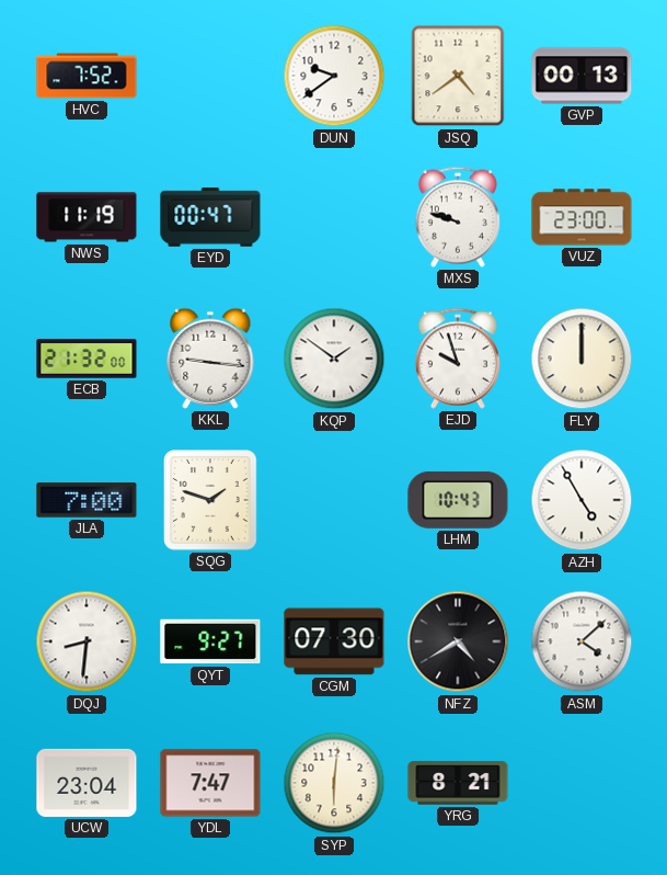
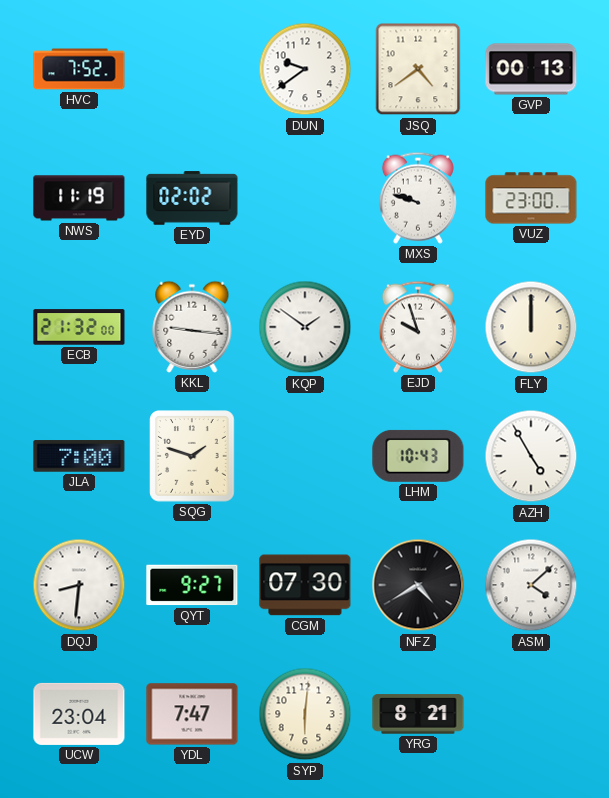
EYD: 00:47 -> 02:02
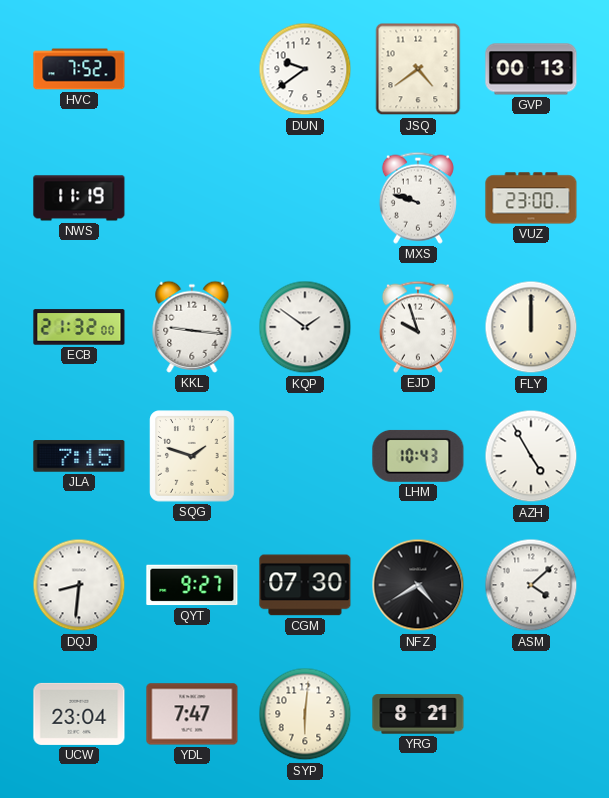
EYD: 02:02 -> none
JLA: 7:00 -> 7:15
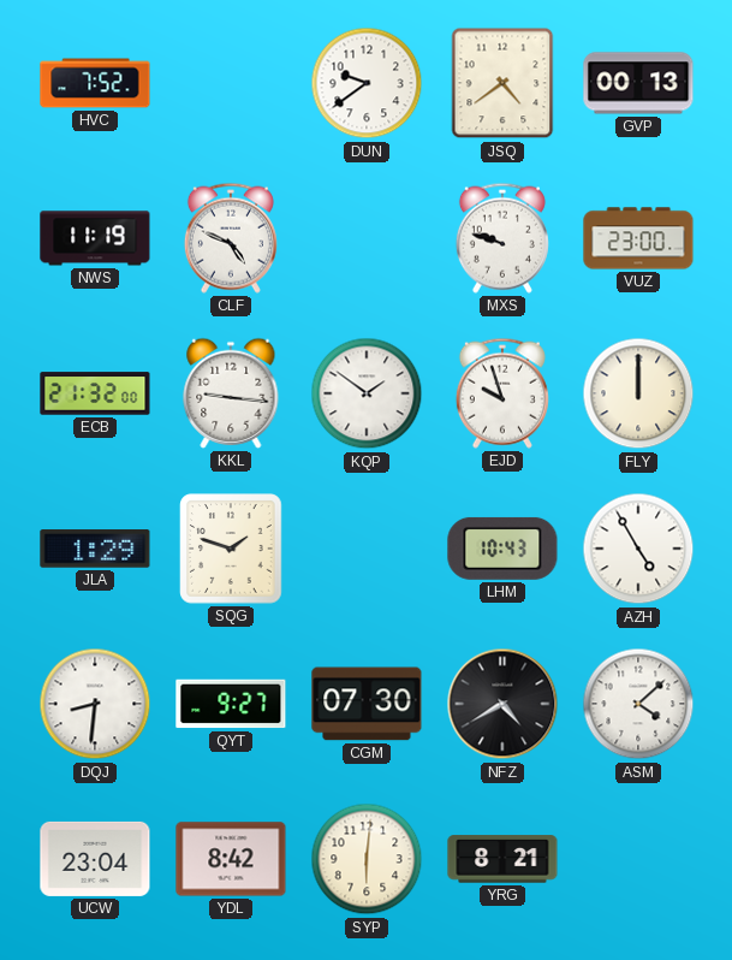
CLF: none -> 4:49
JLA: 7:15 -> 1:29
YDL: 7:47 -> 8:42
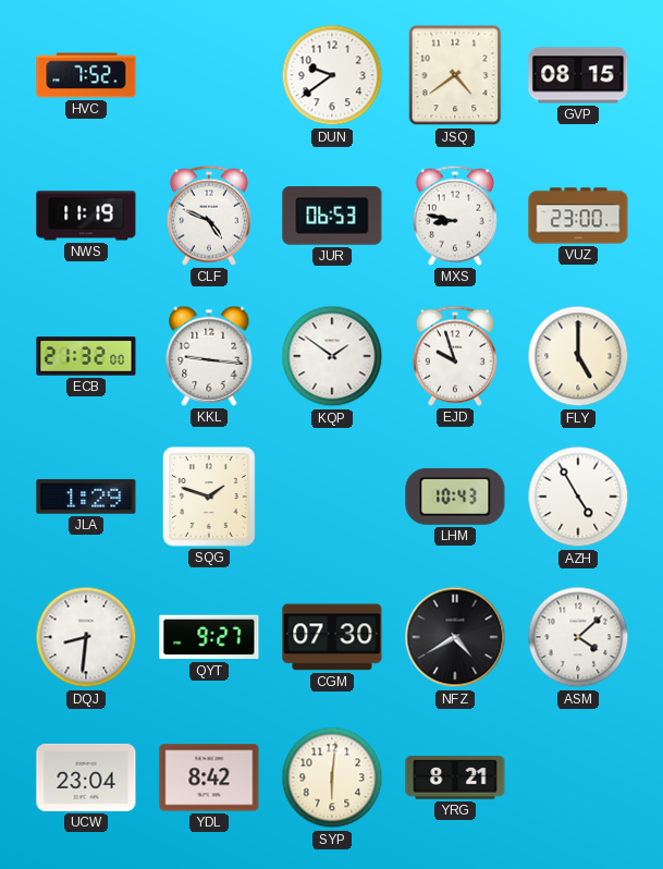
GVP: 00:13 -> 08:15
JUR: none -> 06:53
MXS: 9:48 -> 8:47
FLY: 12:00 -> 5:00
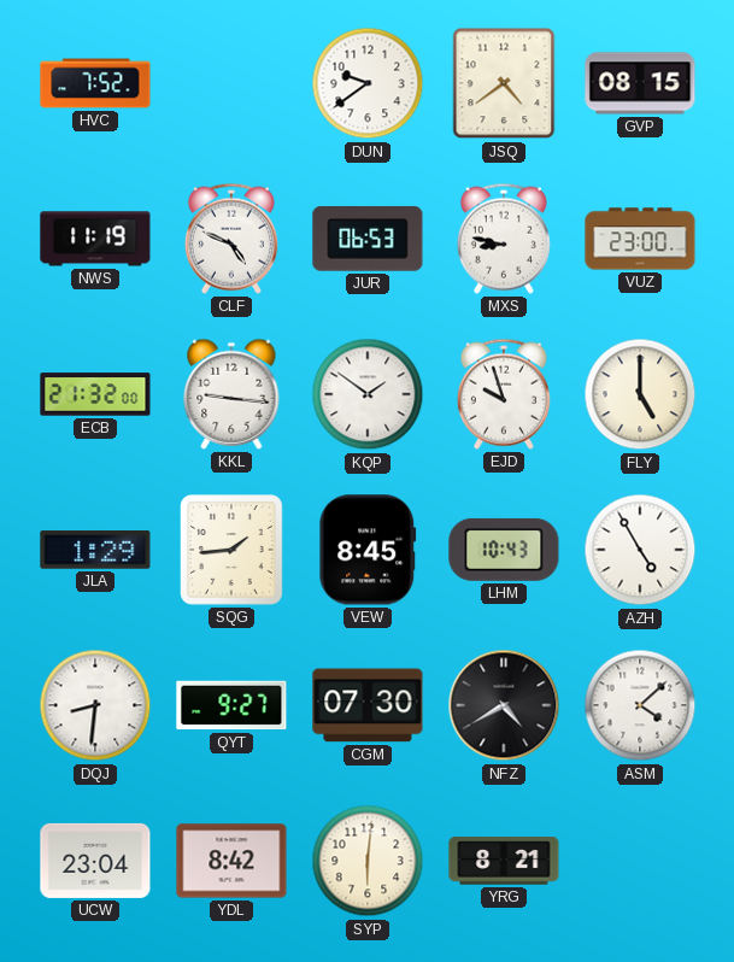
SQG: 1:48 -> 1:44
VEW: none -> 8:45
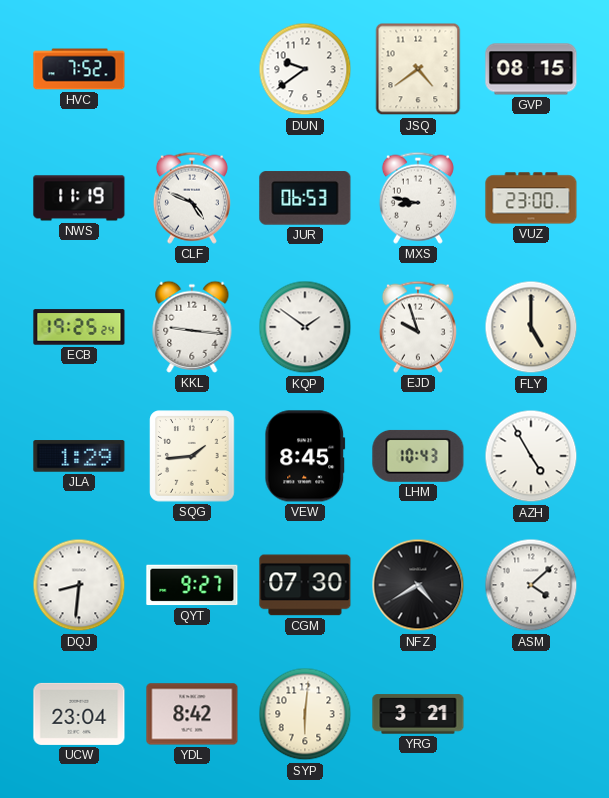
ECB: 21:32 -> 19:25
YRG: 8:21 -> 3:21
